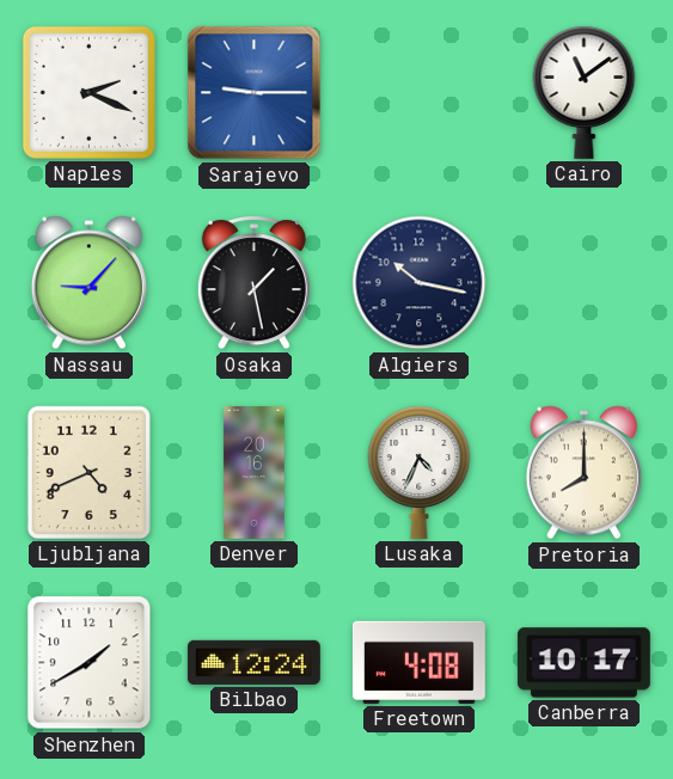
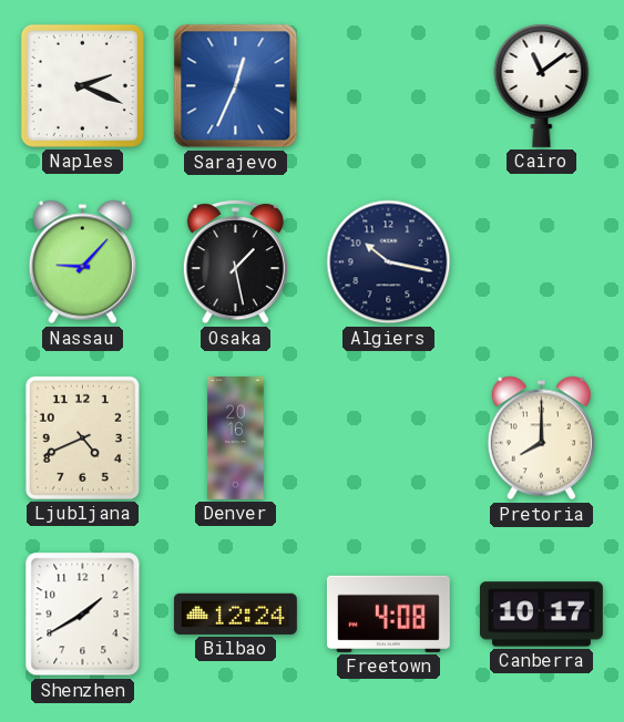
Sarajevo: 9:15 -> 12:34
Lusaka: 4:34 -> none
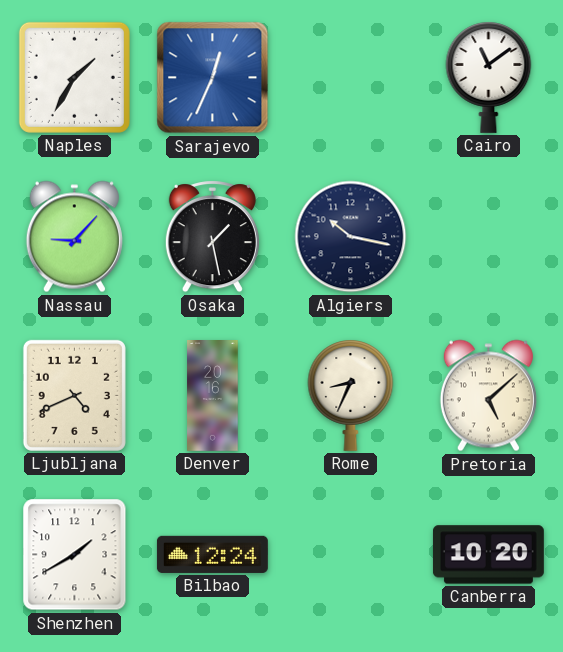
Naples: 2:19 -> 1:35
Rome: none -> 8:34
Pretoria: 8:00 -> 5:08
Freetown: 4:08 -> none
Canberra: 10:17 -> 10:20
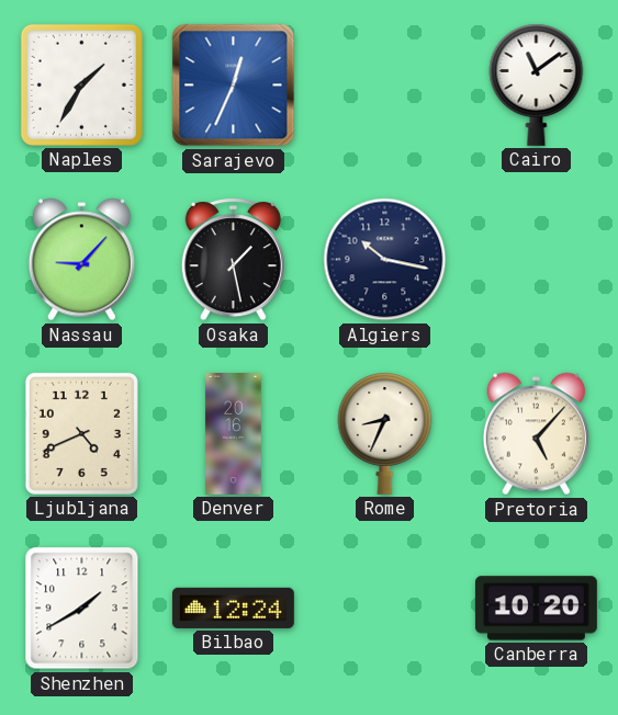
Pretoria: 5:08 -> 5:07
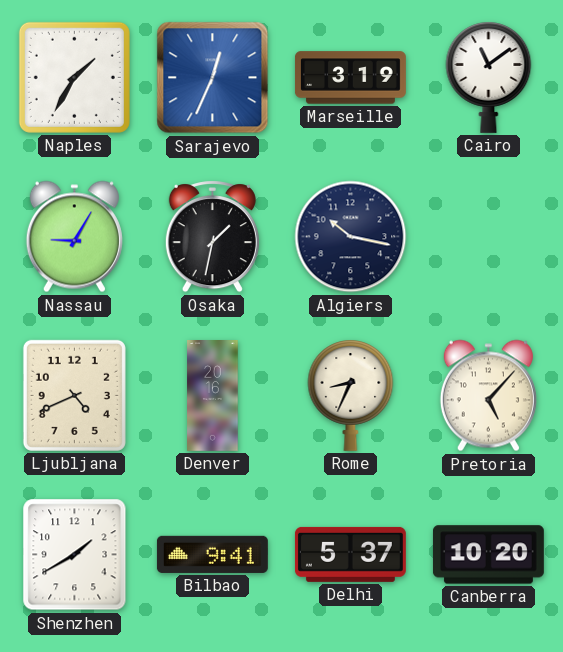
Marseille: none -> 3:19
Nassau: 9:07 -> 9:05
Osaka: 1:28 -> 1:32
Bilbao: 12:24 -> 9:41
Delhi: none -> 5:37
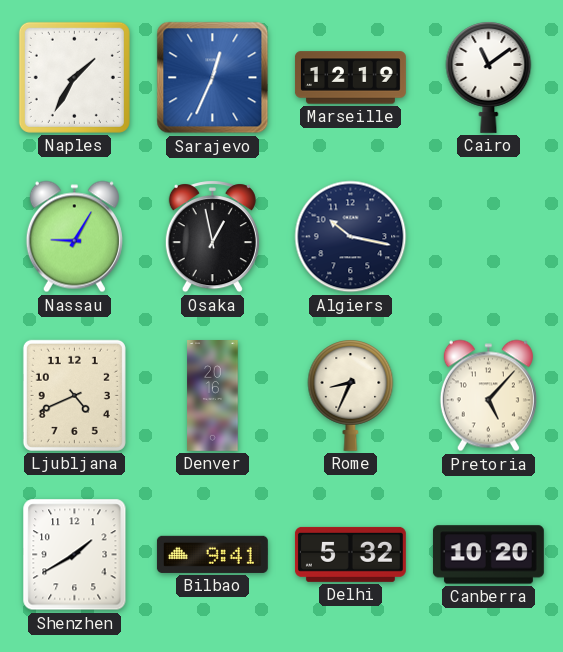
Marseille: 3:19 -> 12:19
Osaka: 1:32 -> 12:58
Delhi: 5:37 -> 5:32
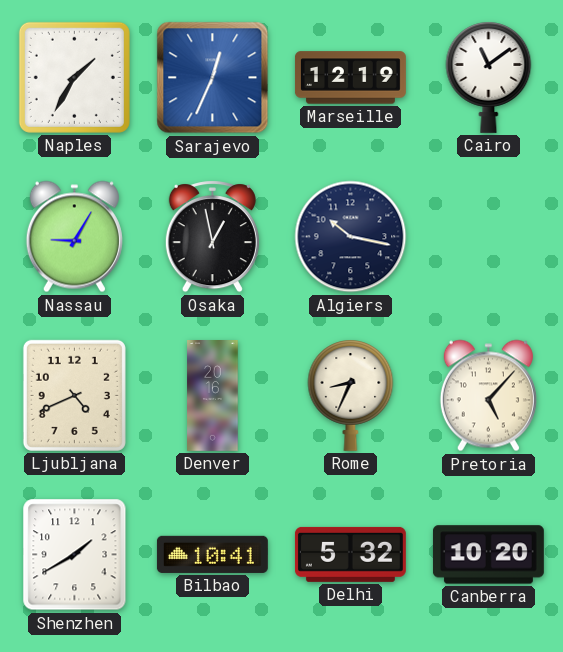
Bilbao: 9:41 -> 10:41
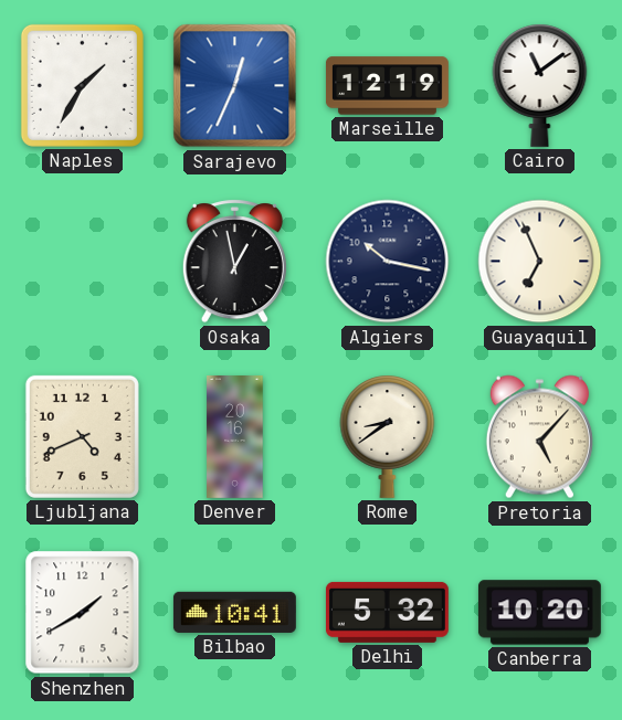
Nassau: 9:05 -> none
Guayaquil: none -> 6:56
Rome: 8:34 -> 8:39
